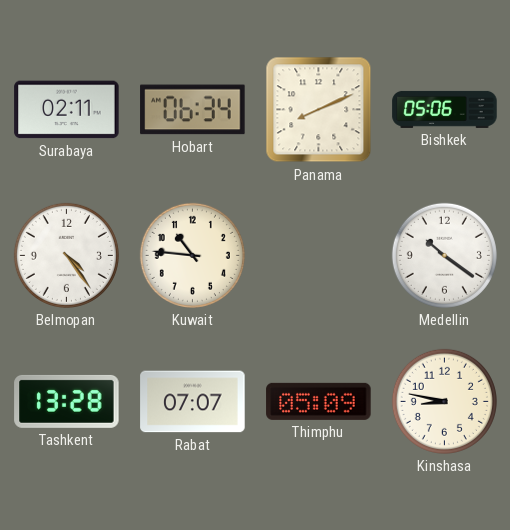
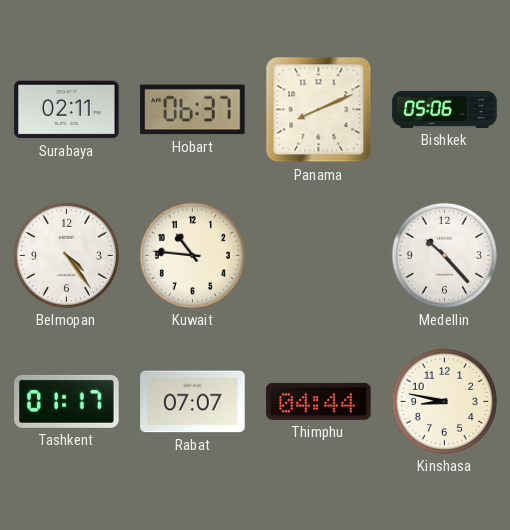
Hobart: 06:34 -> 06:37
Medellin: 10:21 -> 10:23
Tashkent: 13:28 -> 01:17
Thimphu: 05:09 -> 04:44
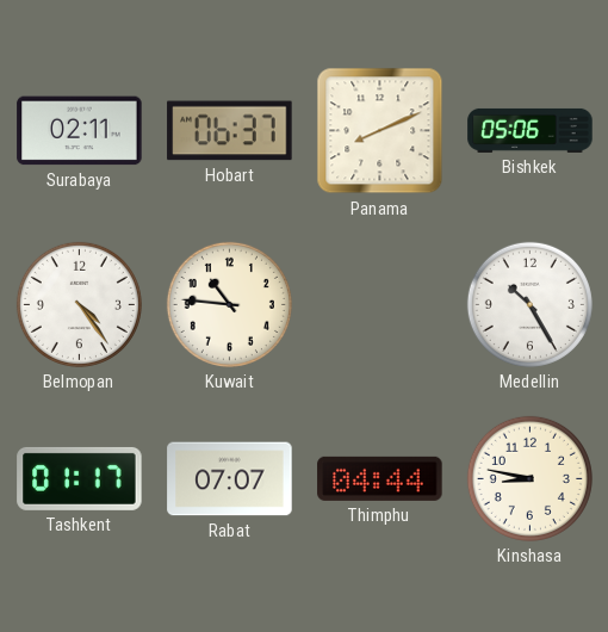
Medellin: 10:23 -> 10:25
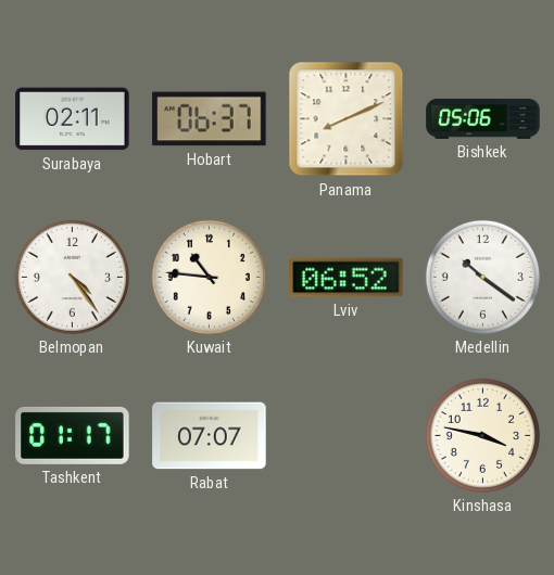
Lviv: none -> 06:52
Medellin: 10:25 -> 10:21
Thimphu: 04:44 -> none
Kinshasa: 8:47 -> 3:47
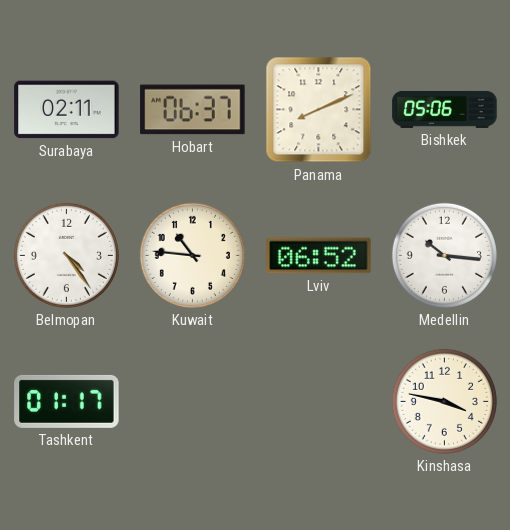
Medellin: 10:21 -> 10:16
Rabat: 07:07 -> none
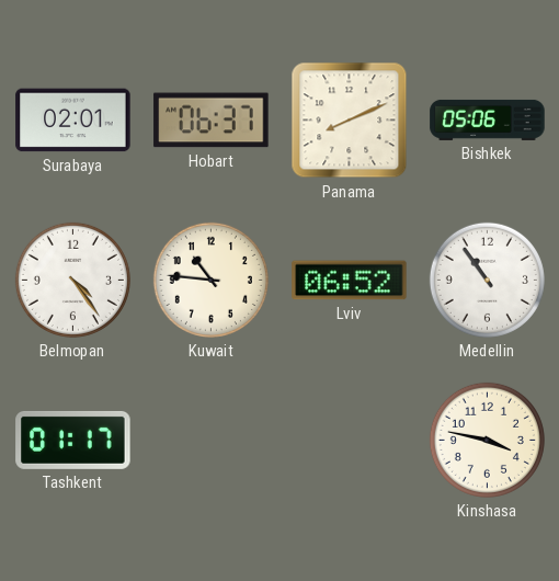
Surabaya: 02:11 -> 02:01
Medellin: 10:16 -> 10:54
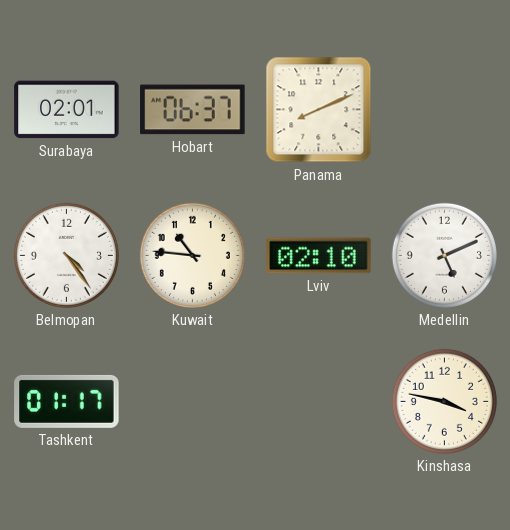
Bishkek: 05:06 -> none
Lviv: 06:52 -> 02:10
Medellin: 10:54 -> 5:11
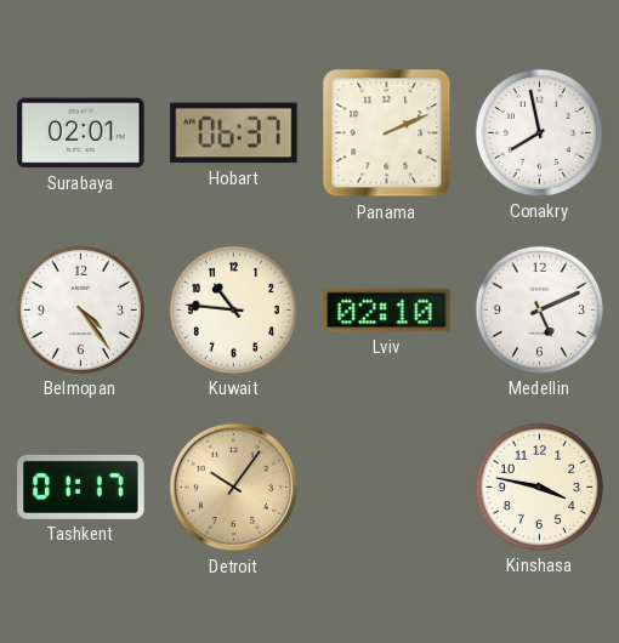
Panama: 8:11 -> 2:11
Conakry: none -> 7:58
Detroit: none -> 10:06
